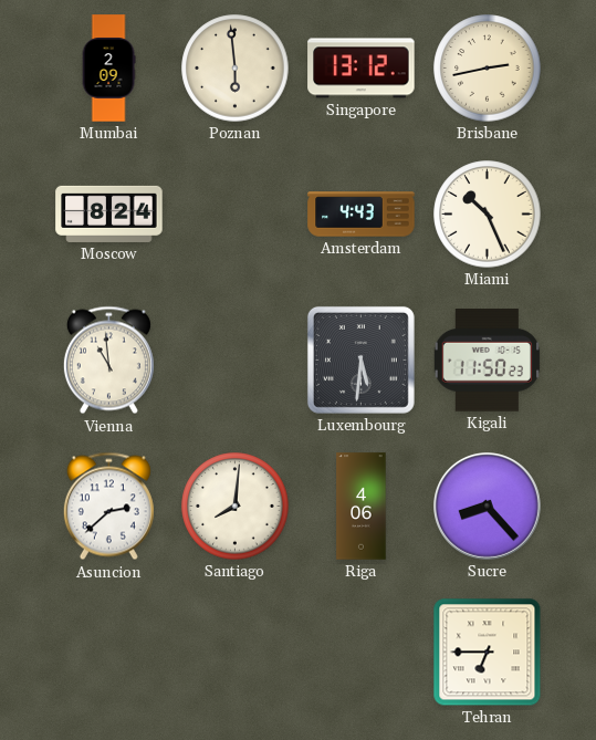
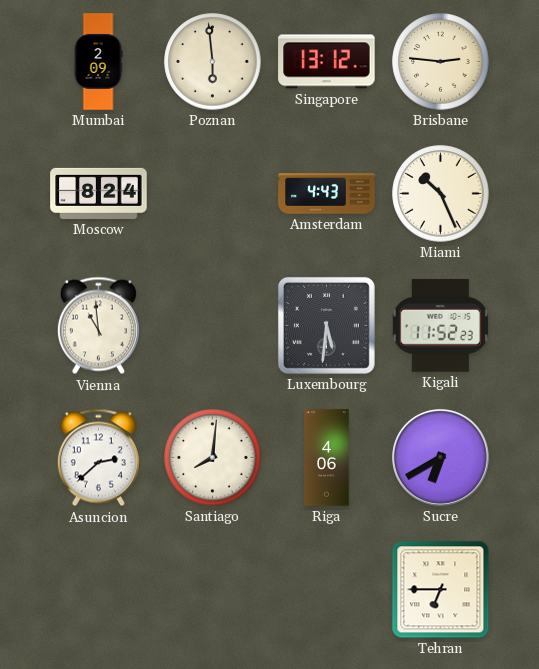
Brisbane: 2:43 -> 2:46
Kigali: 11:50 -> 11:52
Sucre: 8:23 -> 6:40
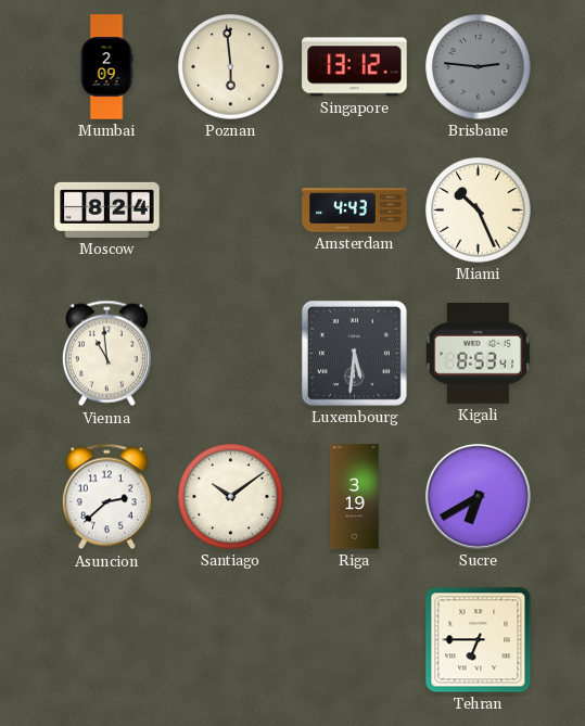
Brisbane dial: cream -> grey
Kigali: 11:52 -> 8:53
Santiago: 8:01 -> 10:09
Riga: 4:06 -> 3:19
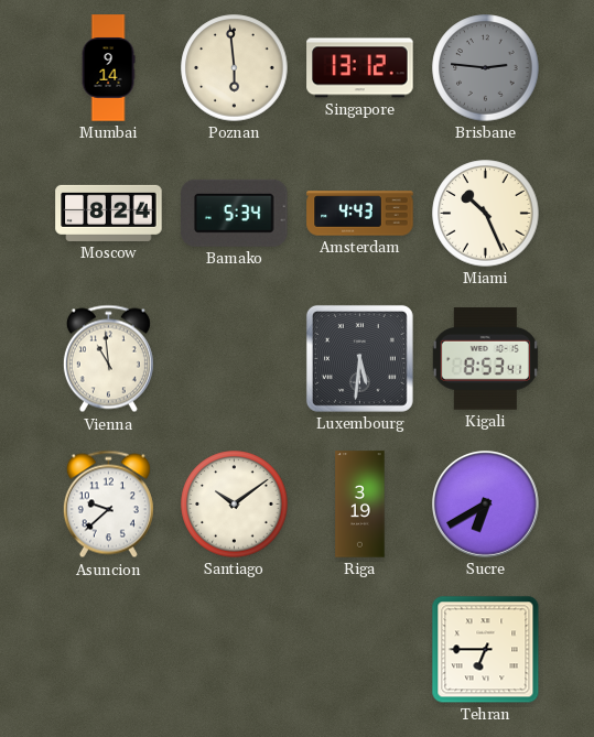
Mumbai: 2:09 -> 9:14
Bamako: none -> 5:34
Asuncion: 2:38 -> 9:38
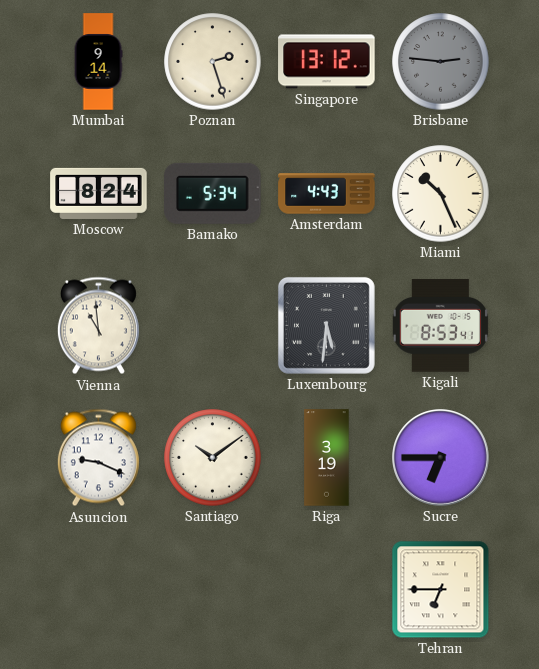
Poznan: 5:59 -> 2:27
Asuncion: 9:38 -> 9:19
Sucre: 6:40 -> 6:45
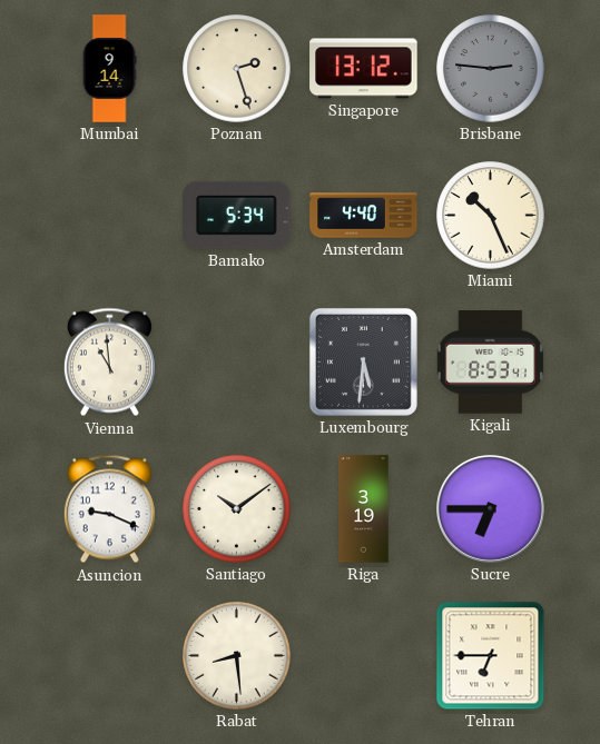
Moscow: 8:24 -> none
Amsterdam: 4:43 -> 4:40
Rabat: none -> 8:29
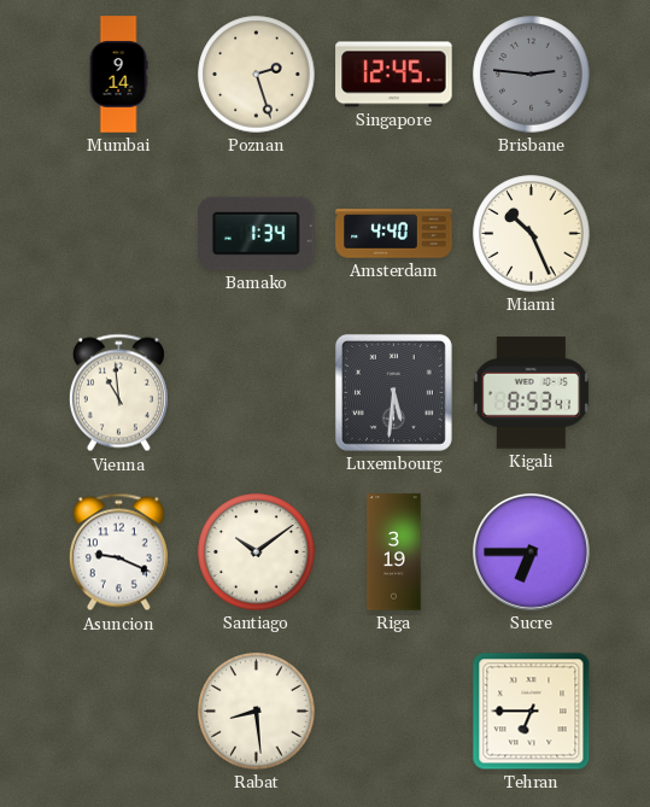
Singapore: 13:12 -> 12:45
Bamako: 5:34 -> 1:34
